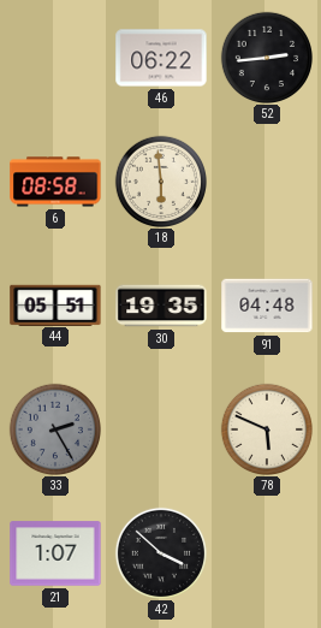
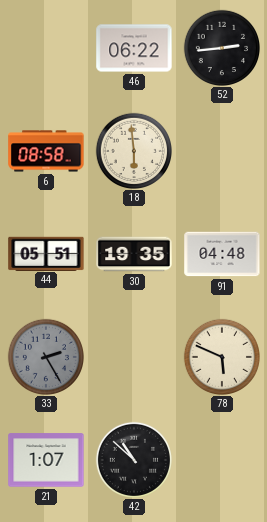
42: 3:52 -> 10:52
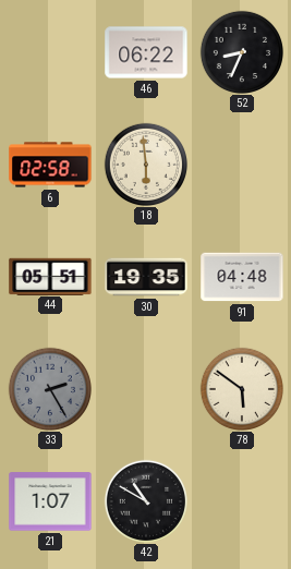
52: 2:44 -> 8:34
6: 08:58 -> 02:58
78: 5:49 -> 5:51
42: 10:52 -> 10:50
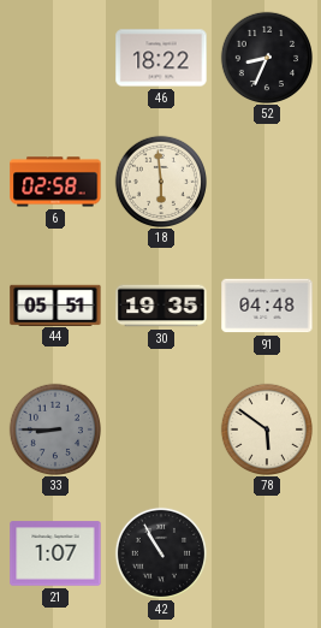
46: 06:22 -> 18:22
33: 2:25 -> 8:45
42: 10:50 -> 10:55
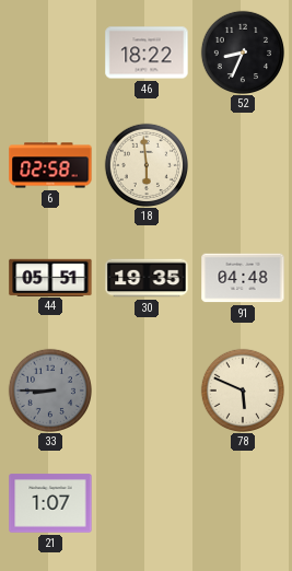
78: 5:51 -> 5:49
42: 10:55 -> none
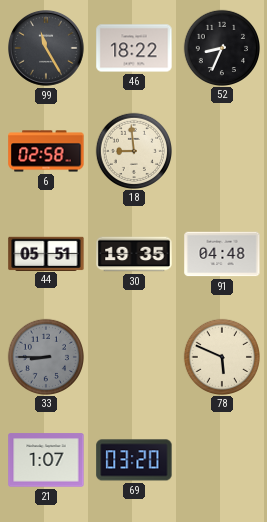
99: none -> 11:25
18: 5:59 -> 8:59
69: none -> 03:20
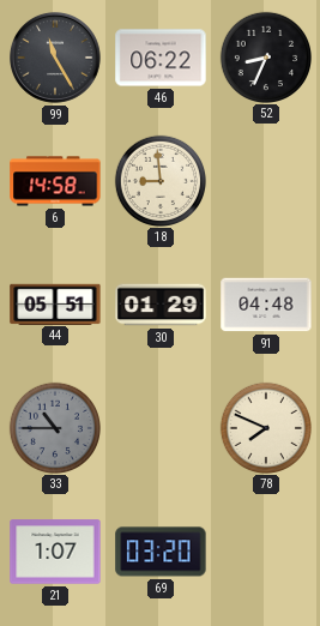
46: 18:22 -> 06:22
6: 02:58 -> 14:58
30: 19:35 -> 01:29
33: 8:45 -> 10:45
78: 5:49 -> 7:49
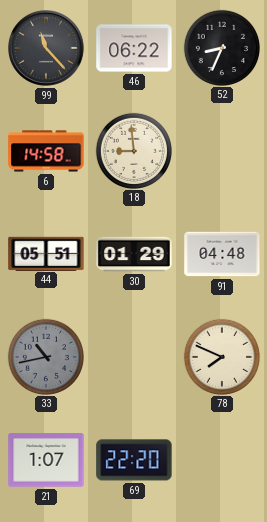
99: 11:25 -> 11:23
33: 10:45 -> 10:43
69: 03:20 -> 22:20
